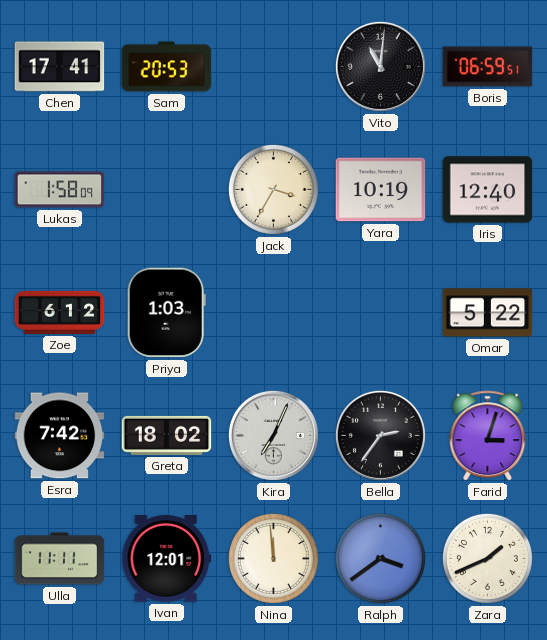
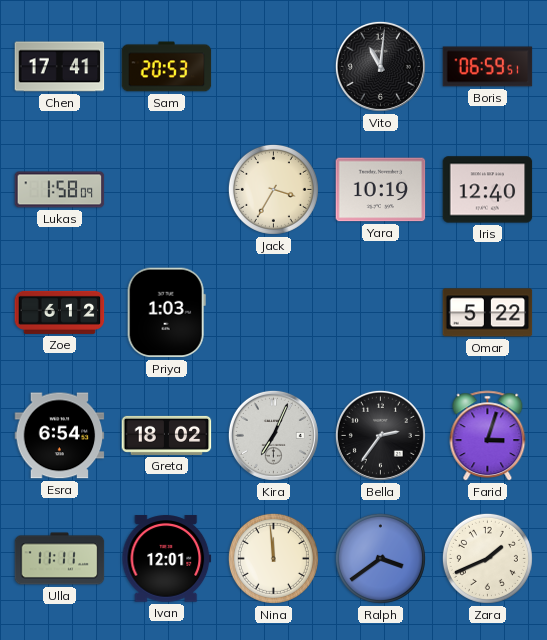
Esra: 7:42 -> 6:54
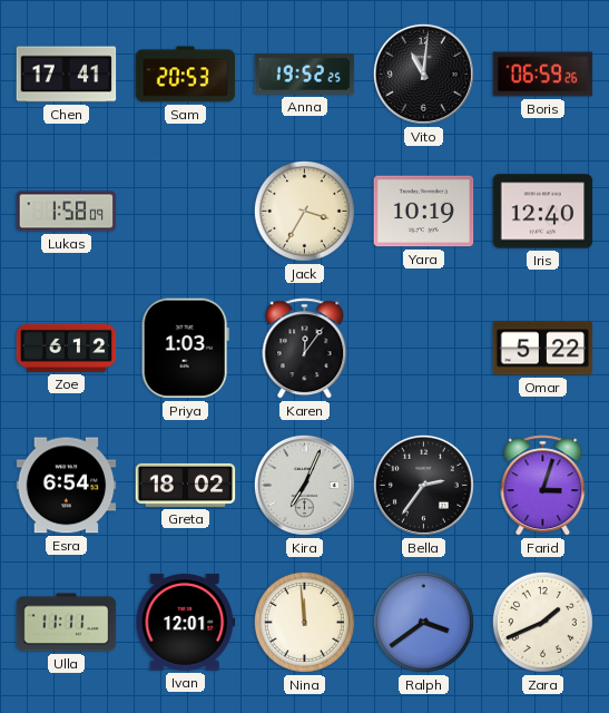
Anna: none -> 19:52
Boris: 06:59:51 -> 06:59:26
Karen: none -> 12:06
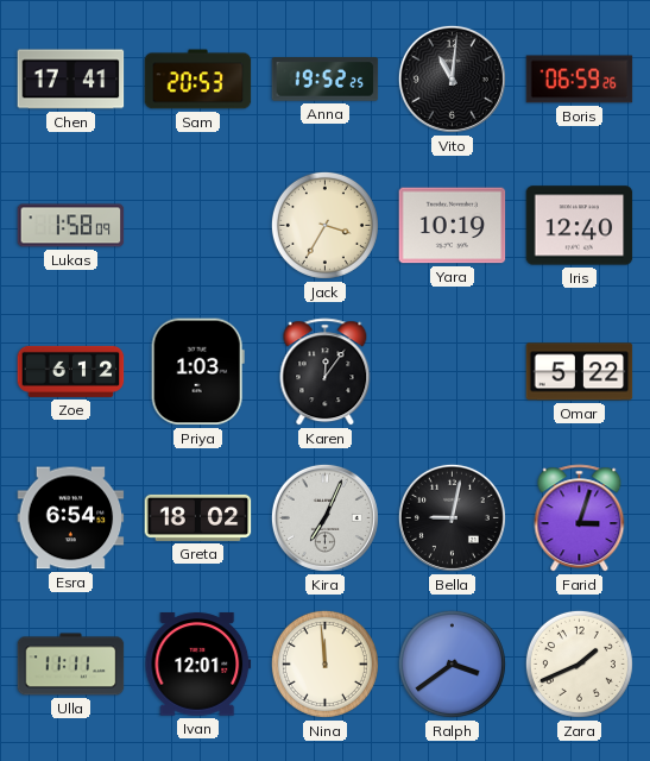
Bella: 2:36 -> 9:02
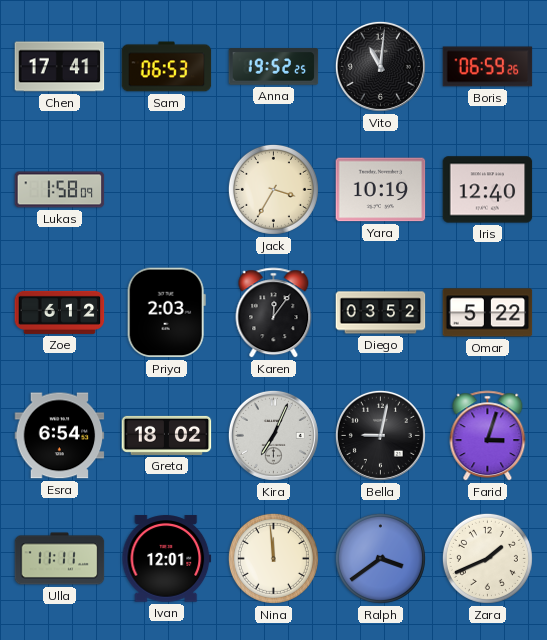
Sam: 20:53 -> 06:53
Priya: 1:03 -> 2:03
Diego: none -> 03:52
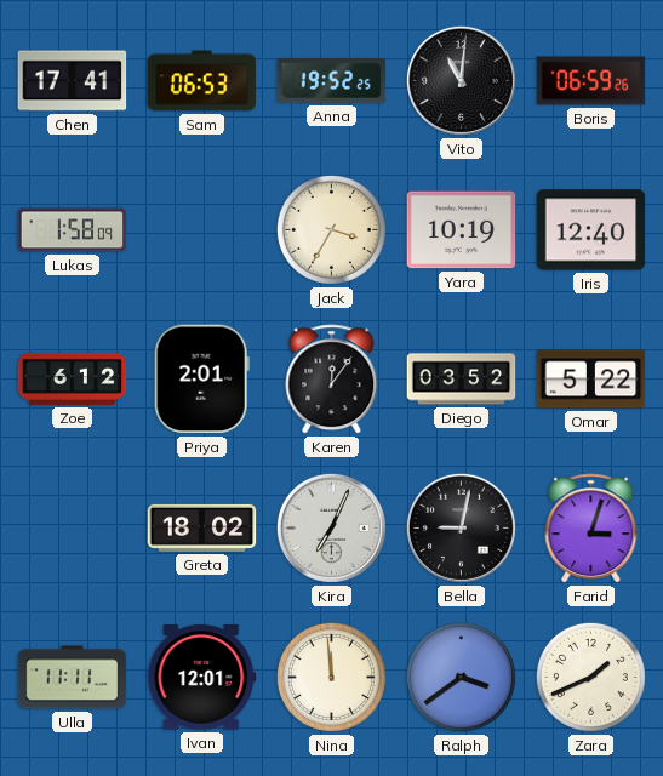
Priya: 2:03 -> 2:01
Esra: 6:54 -> none
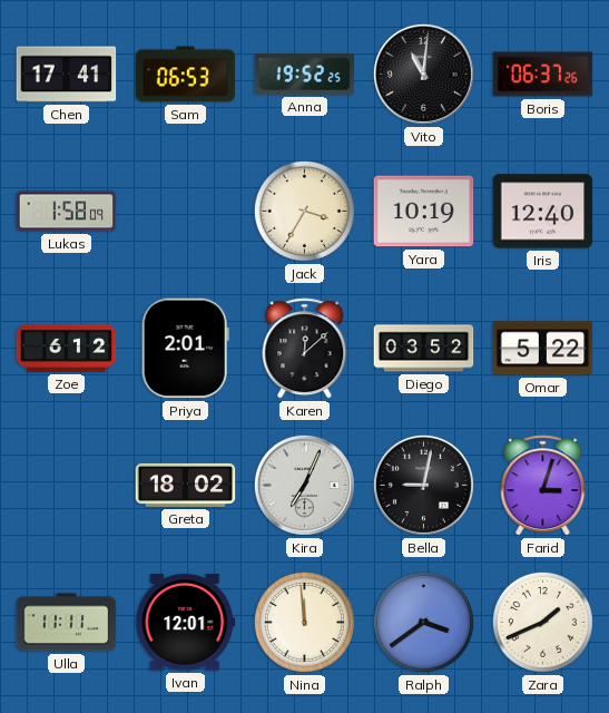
Boris: 06:59 -> 06:37
Karen: 12:06 -> 12:08
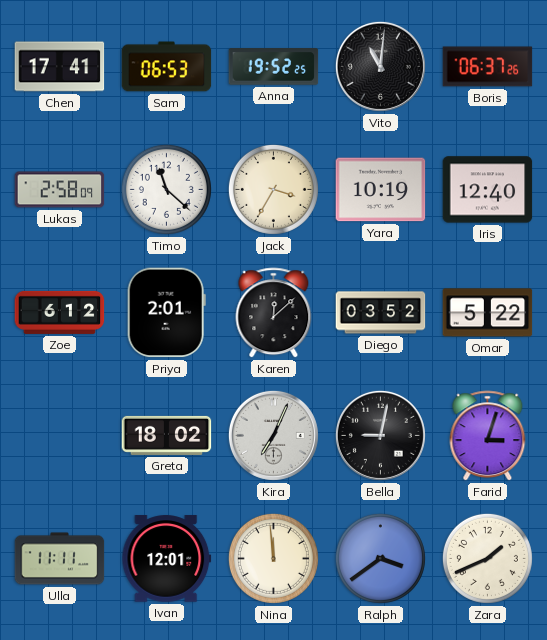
Lukas: 1:58 -> 2:58
Timo: none -> 11:22
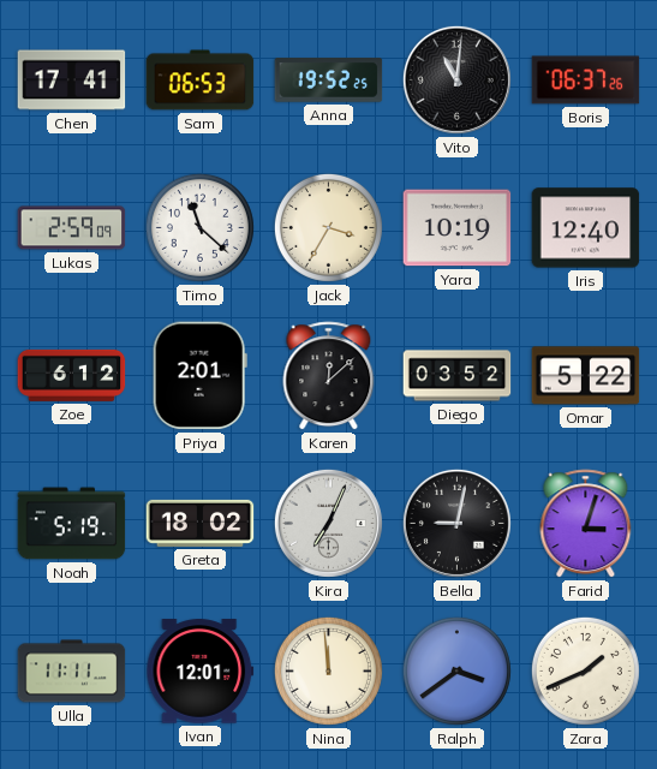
Lukas: 2:58 -> 2:59
Noah: none -> 5:19
